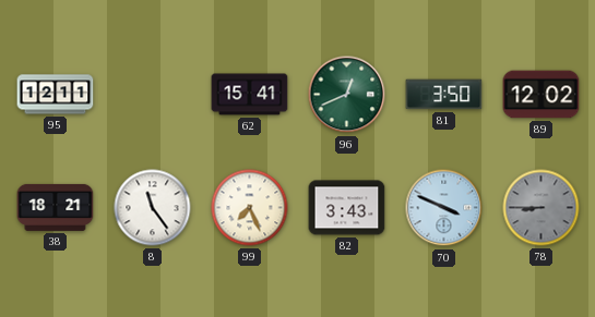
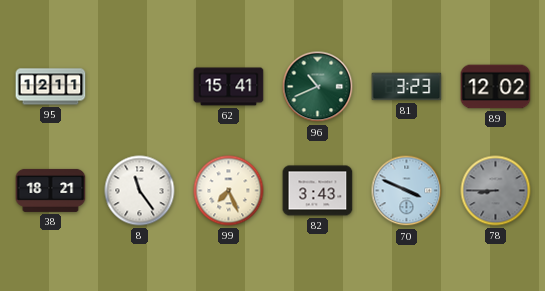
96: 12:41 -> 10:41
81: 3:50 -> 3:23
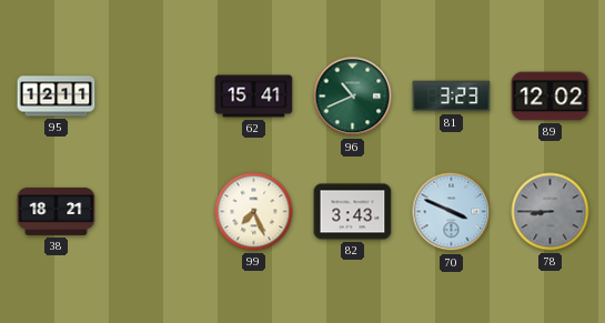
8: 11:24 -> none
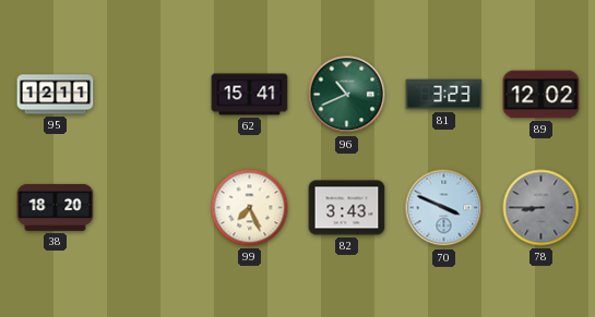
38: 18:21 -> 18:20
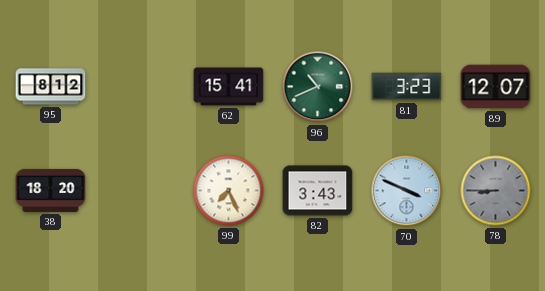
95: 12:11 -> 8:12
89: 12:02 -> 12:07
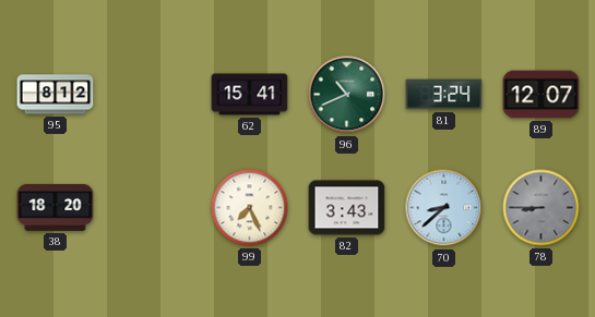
81: 3:23 -> 3:24
70: 3:49 -> 8:38
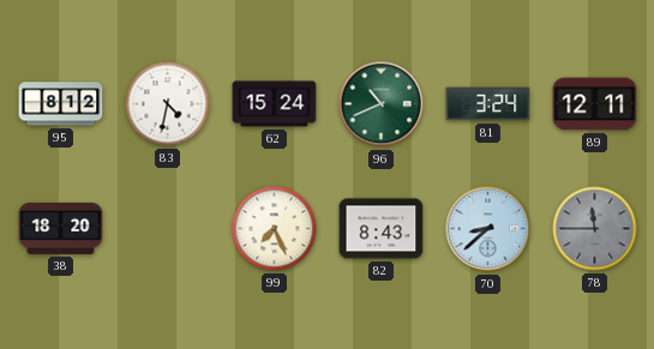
83: none -> 4:32
62: 15:41 -> 15:24
89: 12:07 -> 12:11
82: 3:43 -> 8:43
78: 8:45 -> 11:45
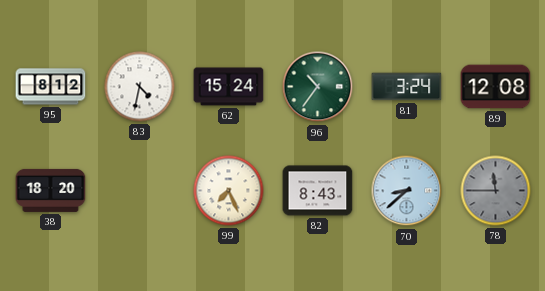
96: 10:41 -> 10:36
89: 12:11 -> 12:08
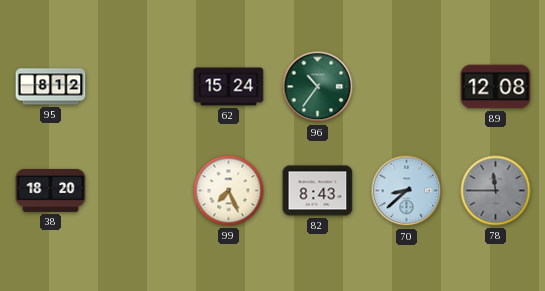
83: 4:32 -> none
81: 3:24 -> none
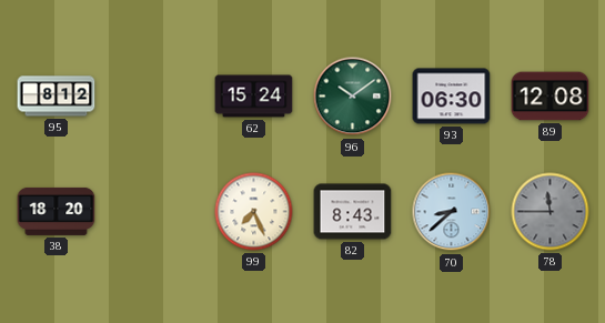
96: 10:36 -> 10:09
93: none -> 06:30
